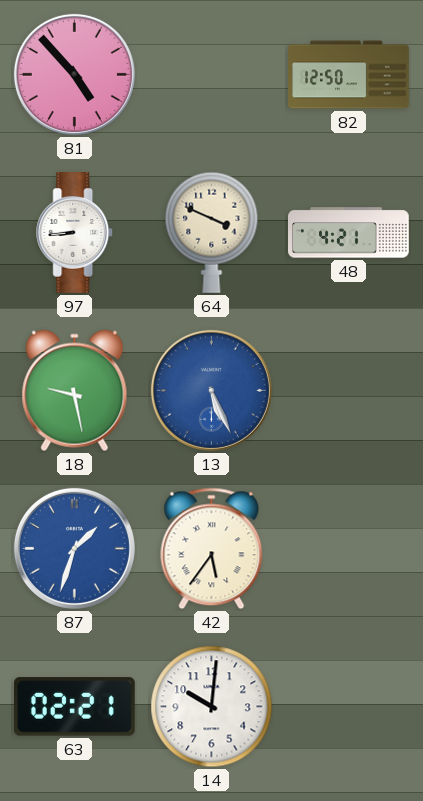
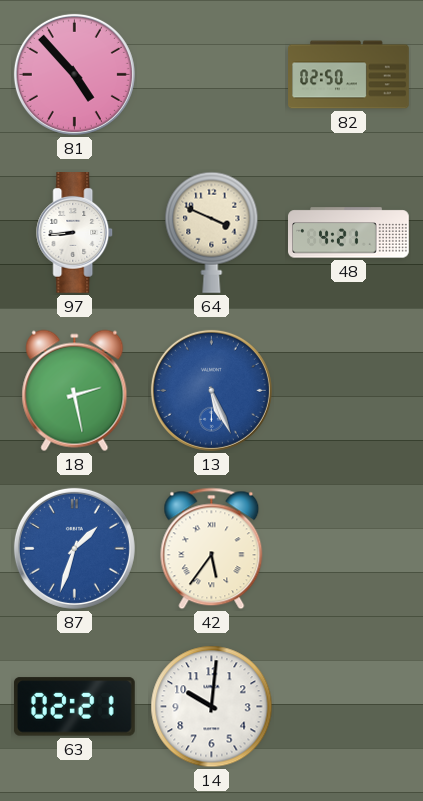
82: 12:50 -> 02:50
18: 9:28 -> 2:28
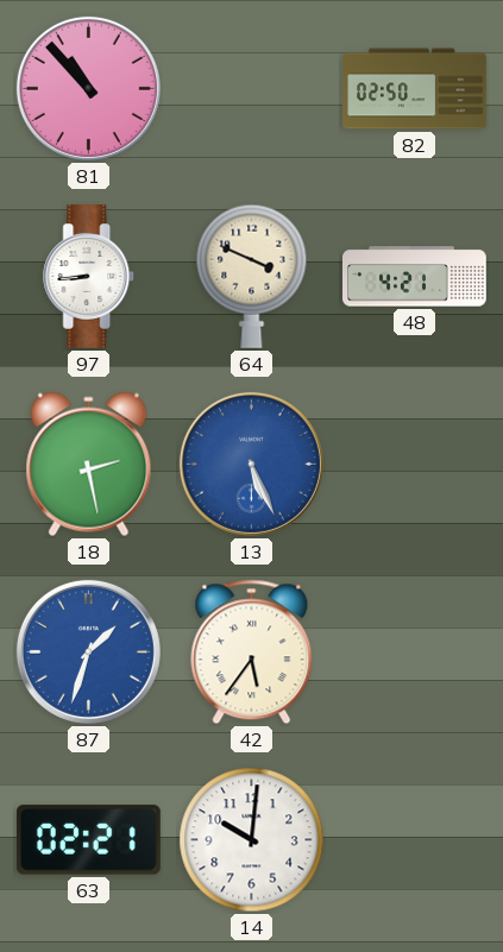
81: 4:53 -> 10:53
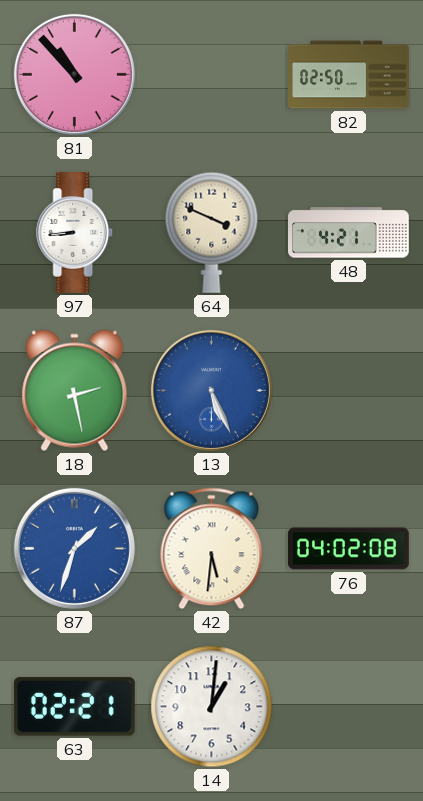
42: 5:36 -> 5:31
76: none -> 04:02
14: 10:01 -> 1:01
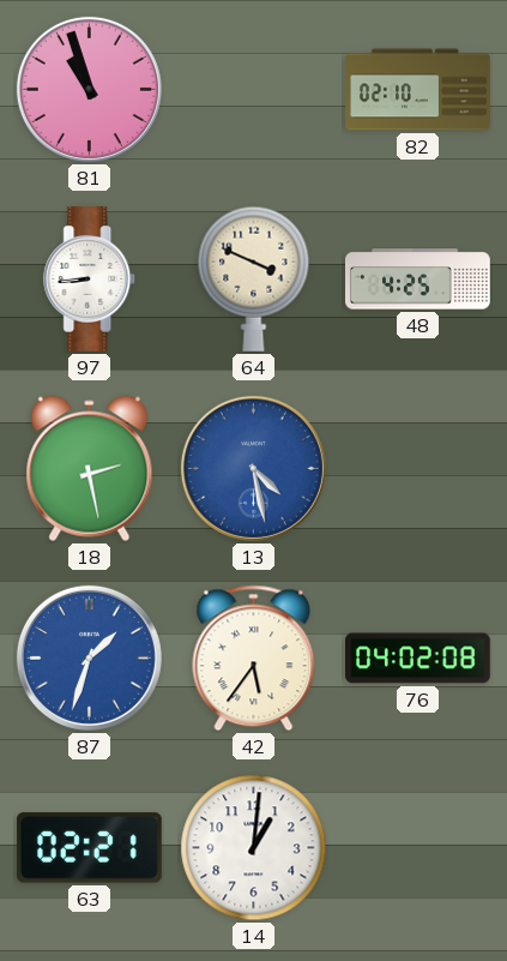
81: 10:53 -> 10:57
82: 02:50 -> 02:10
48: 4:21 -> 4:25
13: 5:26 -> 4:28
42: 5:31 -> 5:36
